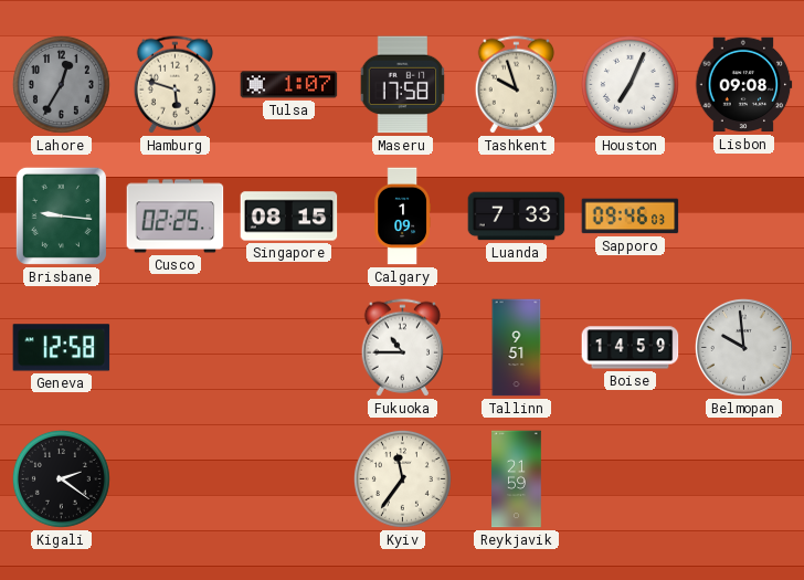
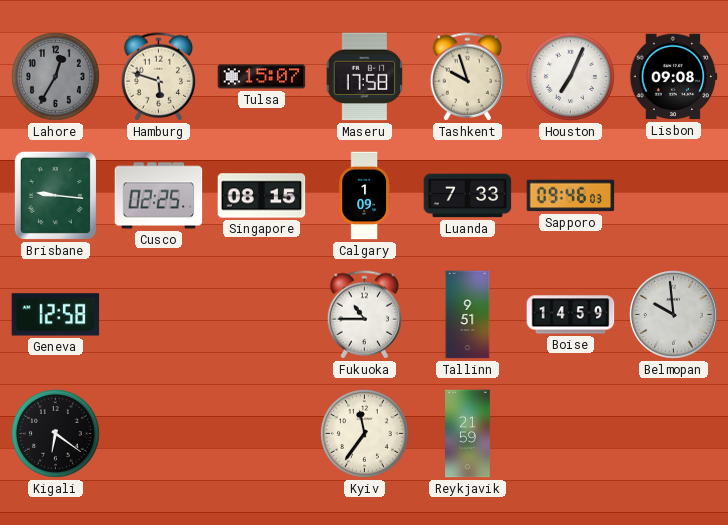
Tulsa: 1:07 -> 15:07
Kigali: 2:21 -> 6:21
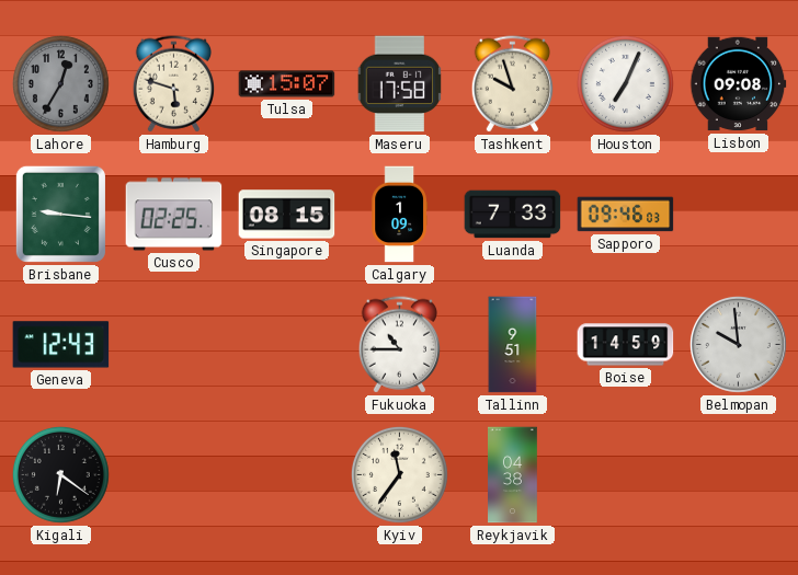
Geneva: 12:58 -> 12:43
Reykjavik: 21:59 -> 04:38
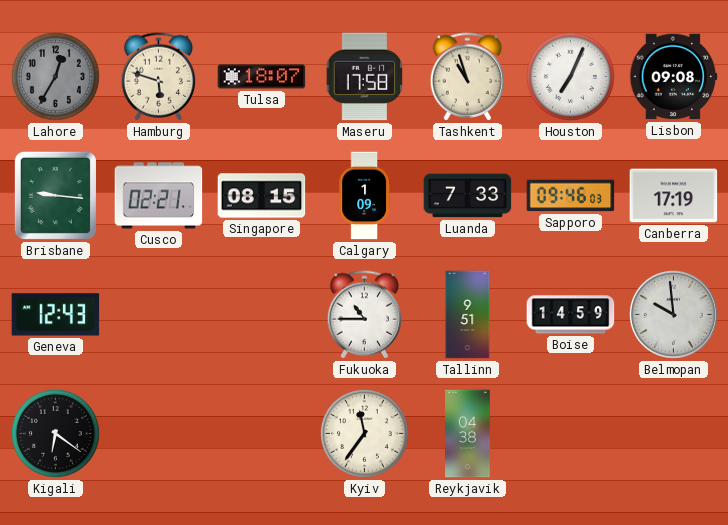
Tulsa: 15:07 -> 18:07
Tashkent: 9:57 -> 10:57
Cusco: 02:25 -> 02:21
Canberra: none -> 17:19
